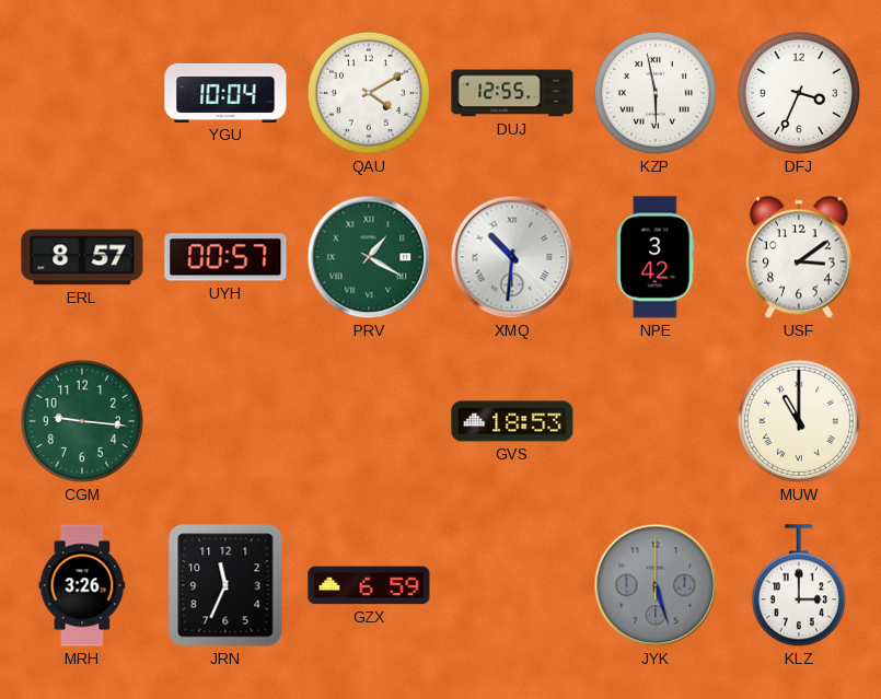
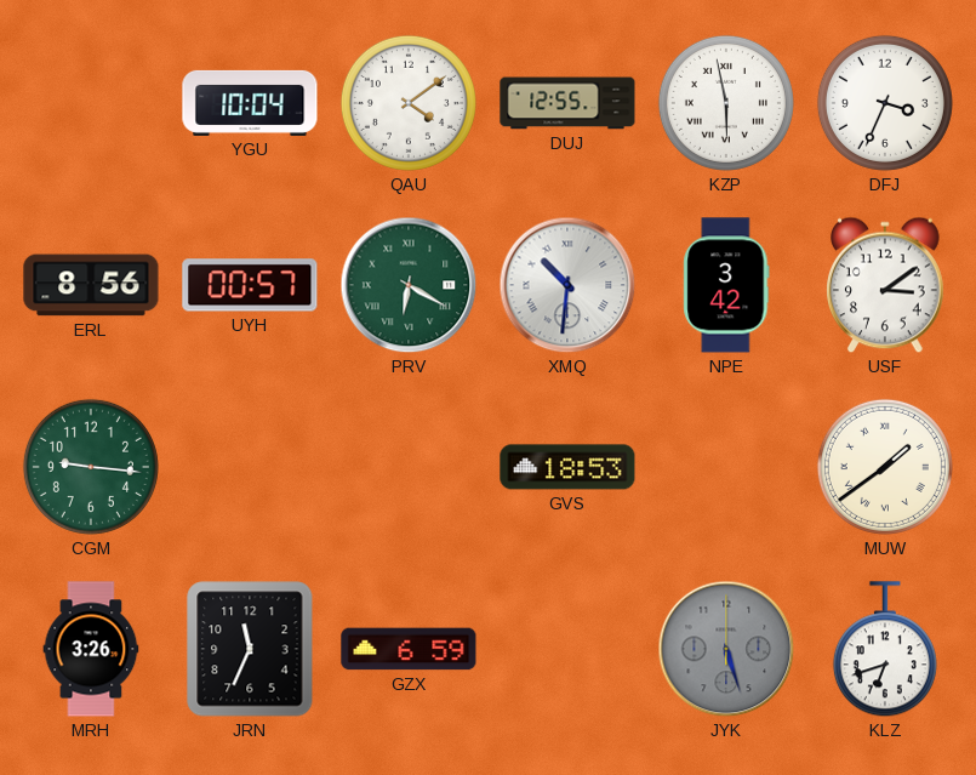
QAU: 4:10 -> 4:09
ERL: 8:57 -> 8:56
PRV: 1:20 -> 6:20
MUW: 11:00 -> 1:39
KLZ: 3:00 -> 6:42
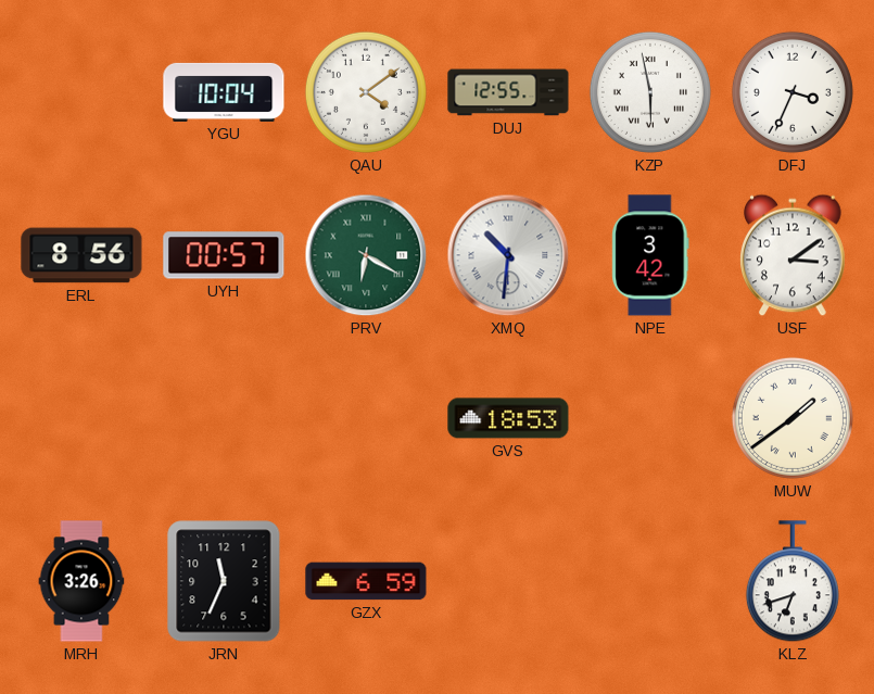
CGM: 9:16 -> none
JYK: 5:27 -> none
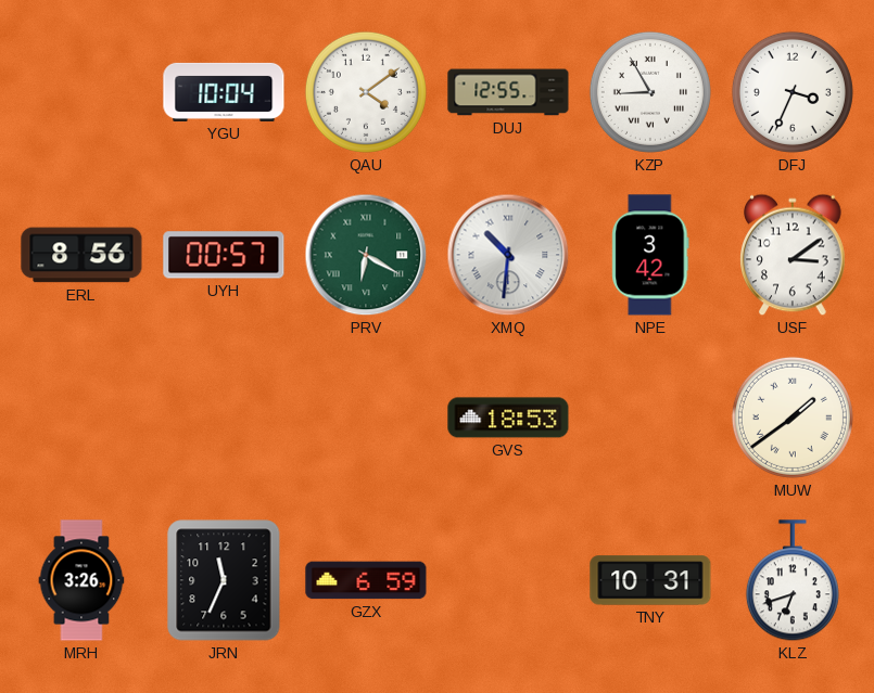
KZP: 5:58 -> 8:55
TNY: none -> 10:31
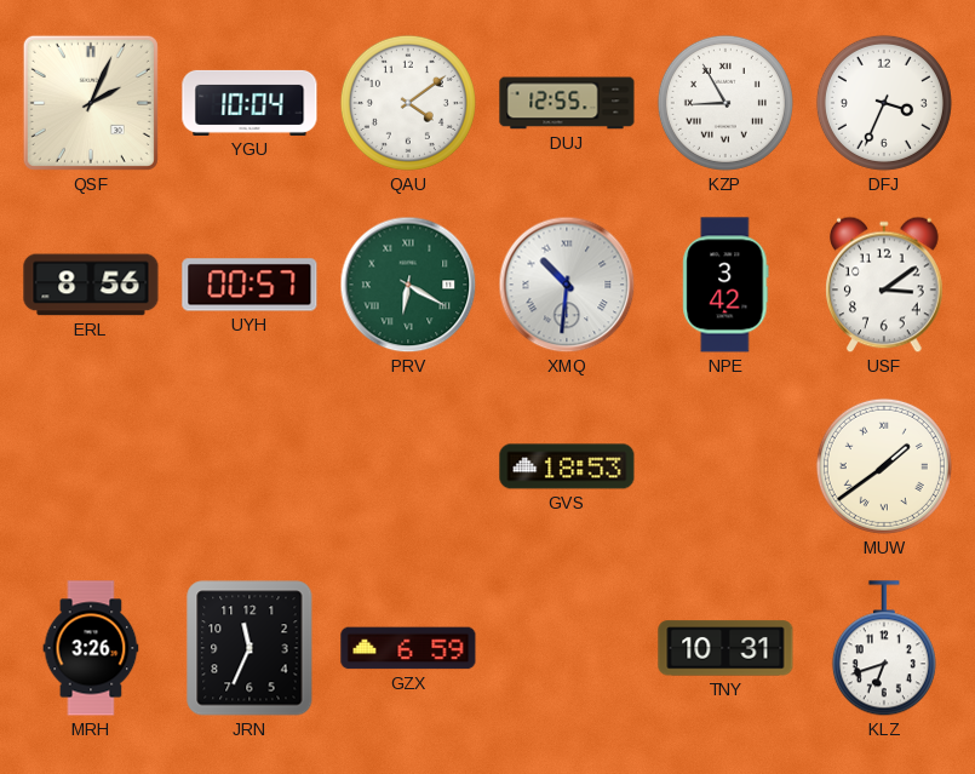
QSF: none -> 2:04
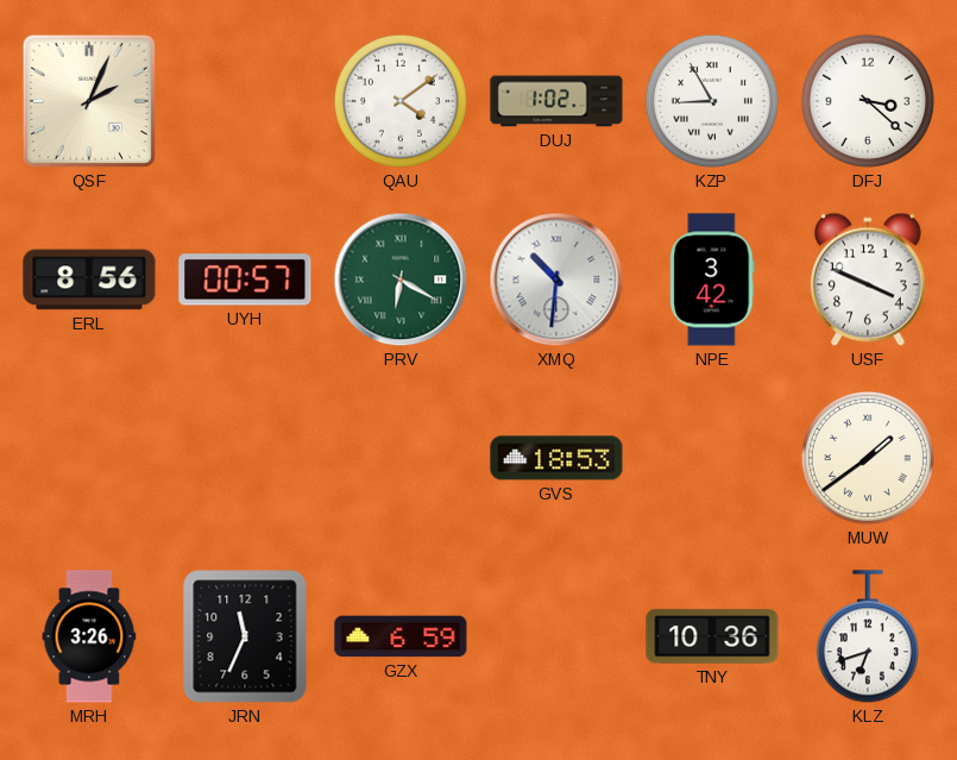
YGU: 10:04 -> none
DUJ: 12:55 -> 1:02
DFJ: 3:34 -> 3:22
USF: 3:09 -> 3:49
TNY: 10:31 -> 10:36
